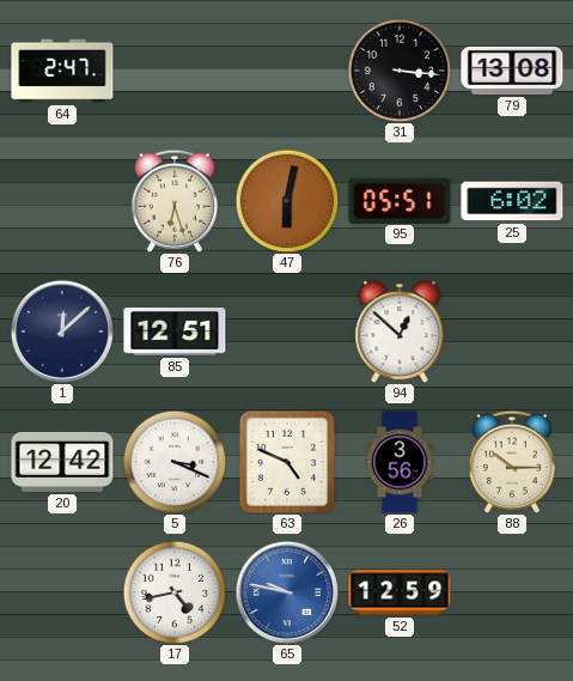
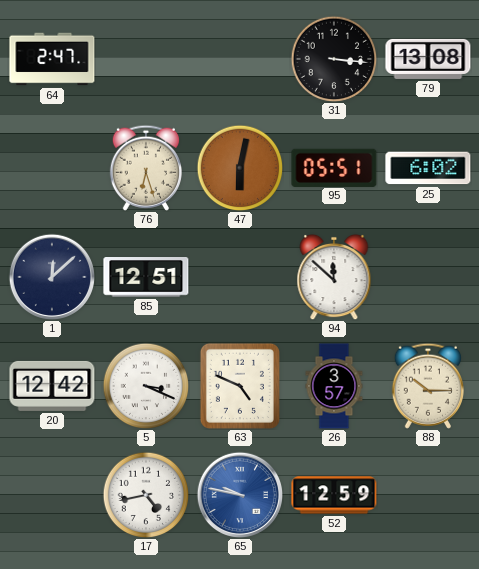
94: 12:52 -> 11:52
26: 3:56 -> 3:57
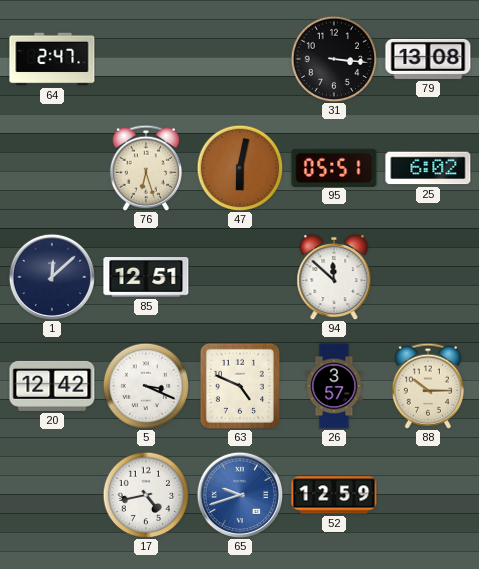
65: 9:47 -> 9:42
